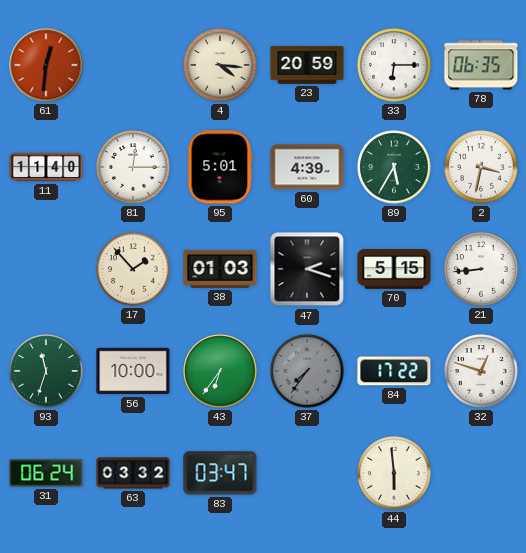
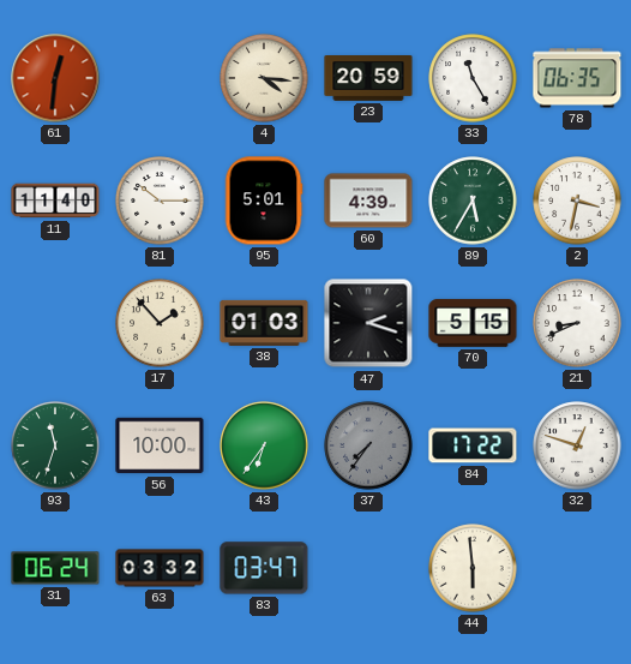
33: 6:15 -> 11:25
81: 12:15 -> 10:15
21: 8:44 -> 8:41
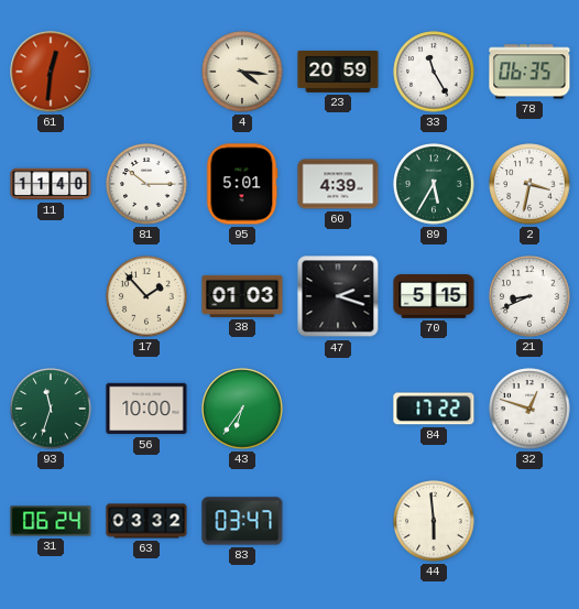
37: 7:36 -> none
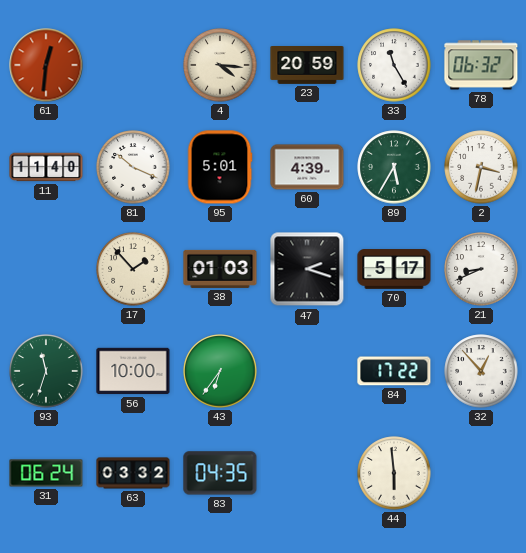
78: 06:35 -> 06:32
81: 10:15 -> 10:19
70: 5:15 -> 5:17
32: 12:48 -> 12:53
83: 03:47 -> 04:35
